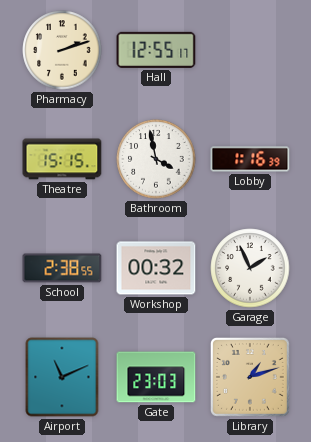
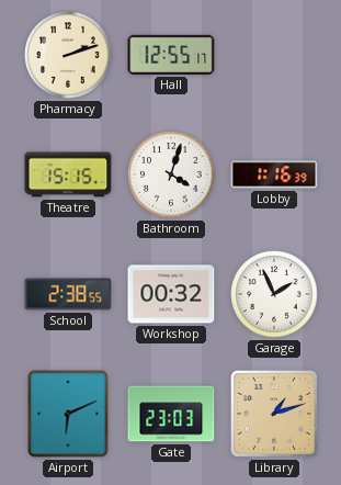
Bathroom: 3:58 -> 4:03
Airport: 11:11 -> 6:11
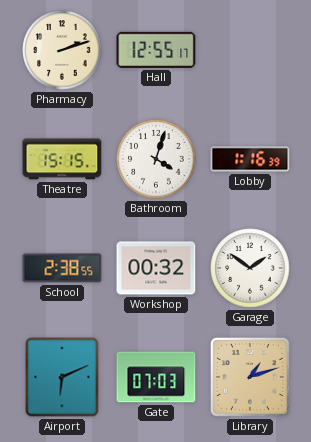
Garage: 1:56 -> 1:51
Gate: 23:03 -> 07:03
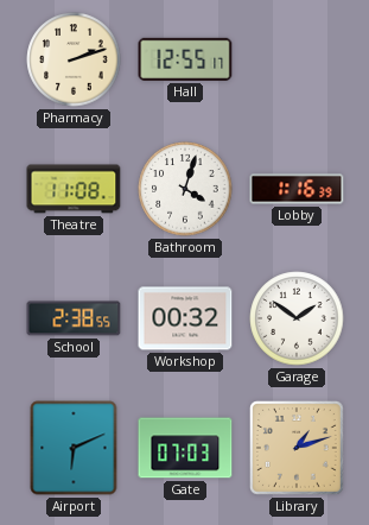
Theatre: 15:15 -> 11:08
